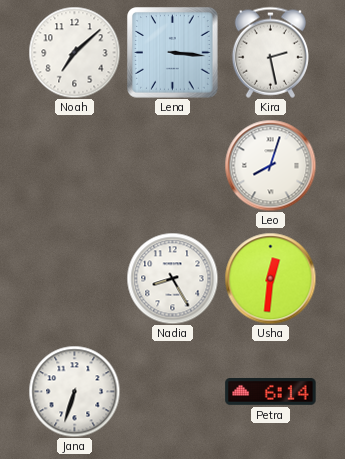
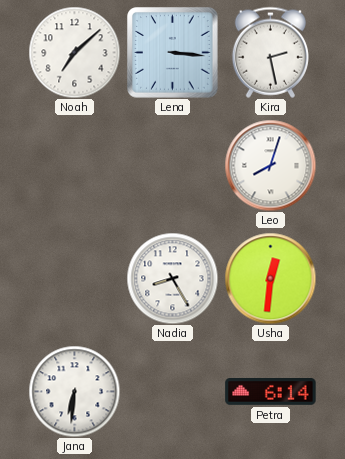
Jana: 6:33 -> 6:31
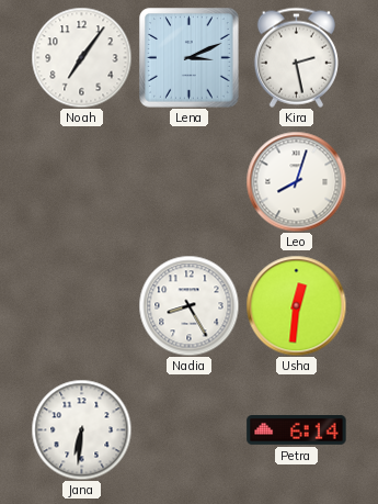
Noah: 7:08 -> 7:06
Lena: 3:16 -> 3:11
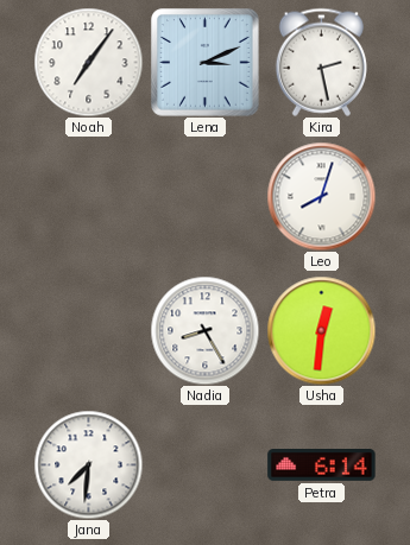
Jana: 6:31 -> 7:31
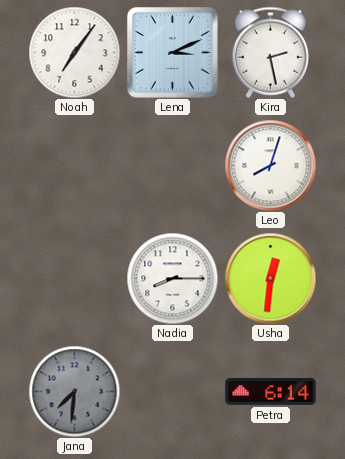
Nadia: 8:25 -> 8:15
Jana dial: white -> grey
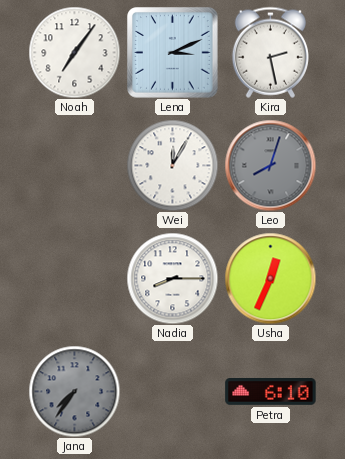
Wei: none -> 12:05
Leo dial: white -> grey
Usha: 12:31 -> 12:34
Jana: 7:31 -> 7:36
Petra: 6:14 -> 6:10
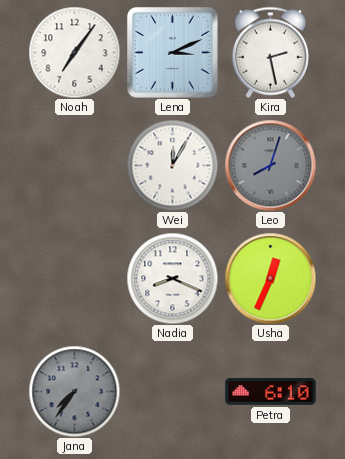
Nadia: 8:15 -> 8:19
